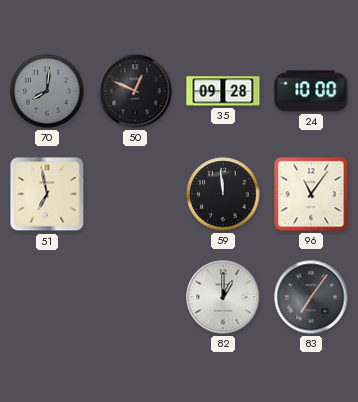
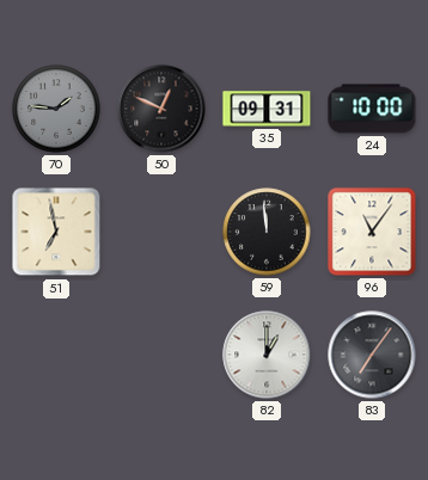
70: 8:01 -> 1:46
35: 09:28 -> 09:31
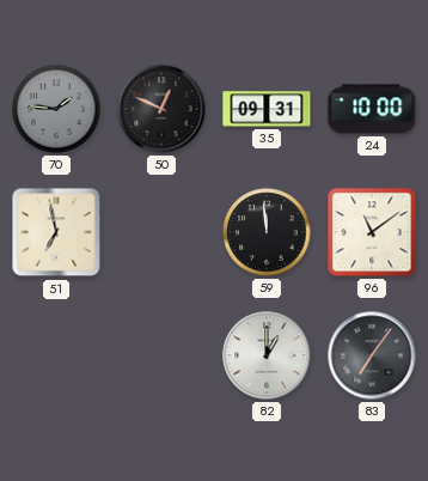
96: 11:06 -> 11:09
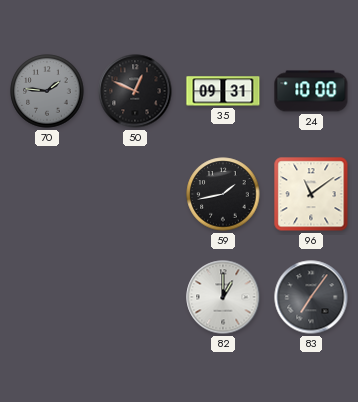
51: 6:58 -> none
59: 11:59 -> 1:43
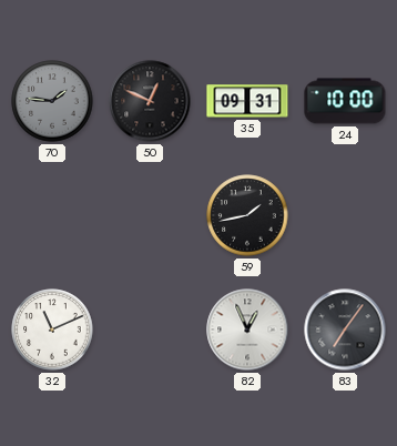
96: 11:09 -> none
32: none -> 11:11
82: 1:00 -> 12:56
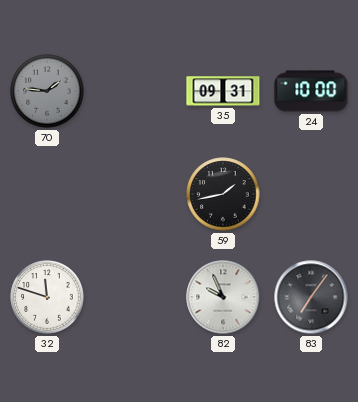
50: 12:49 -> none
32: 11:11 -> 11:48
82: 12:56 -> 9:56
